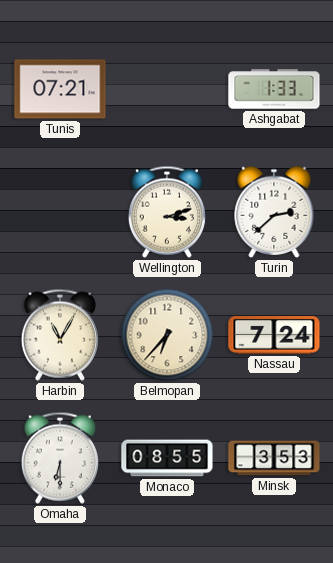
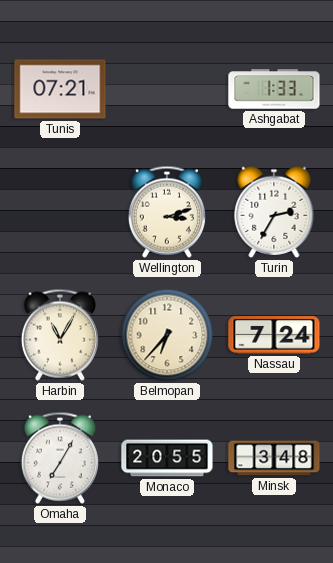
Turin: 2:38 -> 2:35
Omaha: 6:30 -> 7:05
Monaco: 08:55 -> 20:55
Minsk: 3:53 -> 3:48
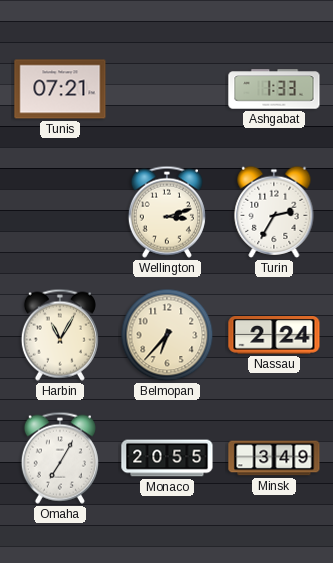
Nassau: 7:24 -> 2:24
Minsk: 3:48 -> 3:49
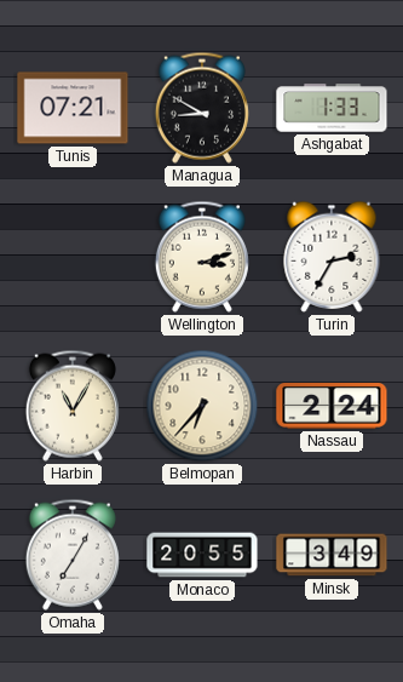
Managua: none -> 8:50
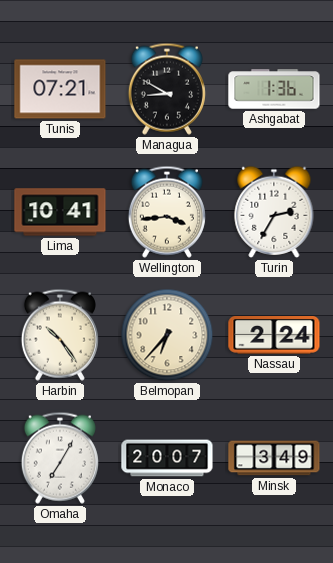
Ashgabat: 1:33 -> 1:36
Lima: none -> 10:41
Wellington: 3:12 -> 3:44
Harbin: 11:05 -> 10:24
Monaco: 20:55 -> 20:07
